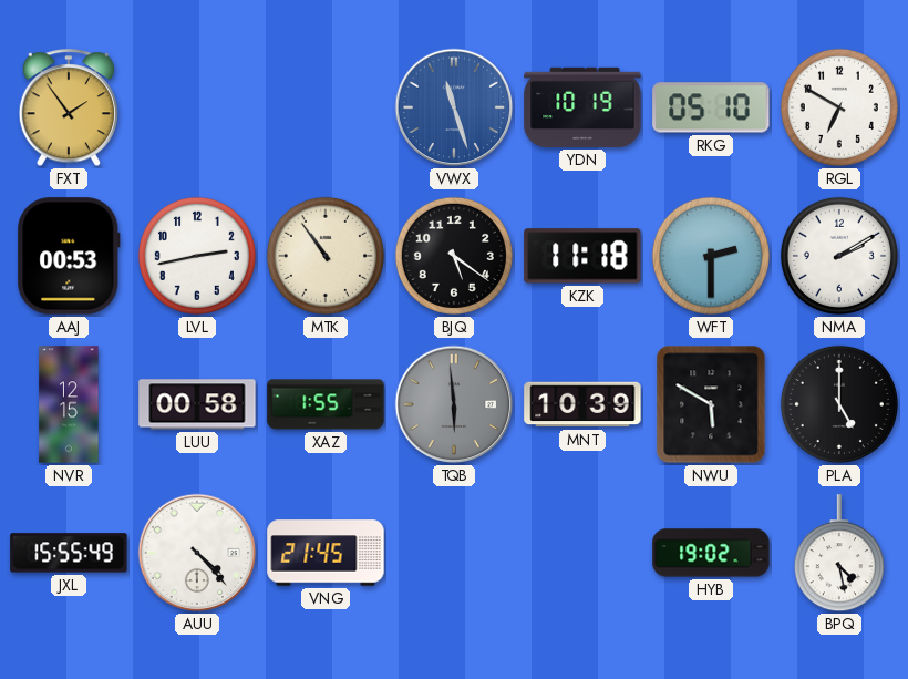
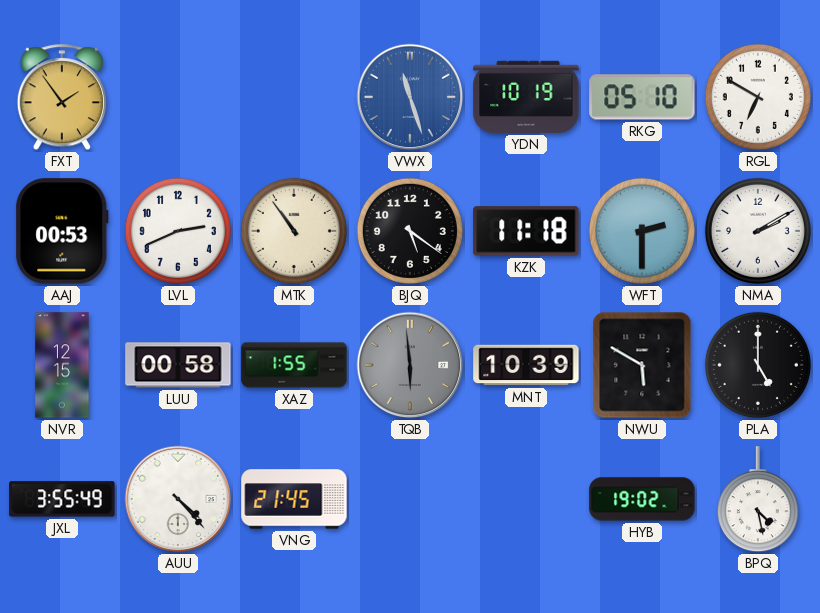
LVL: 2:43 -> 2:41
JXL: 15:55 -> 3:55
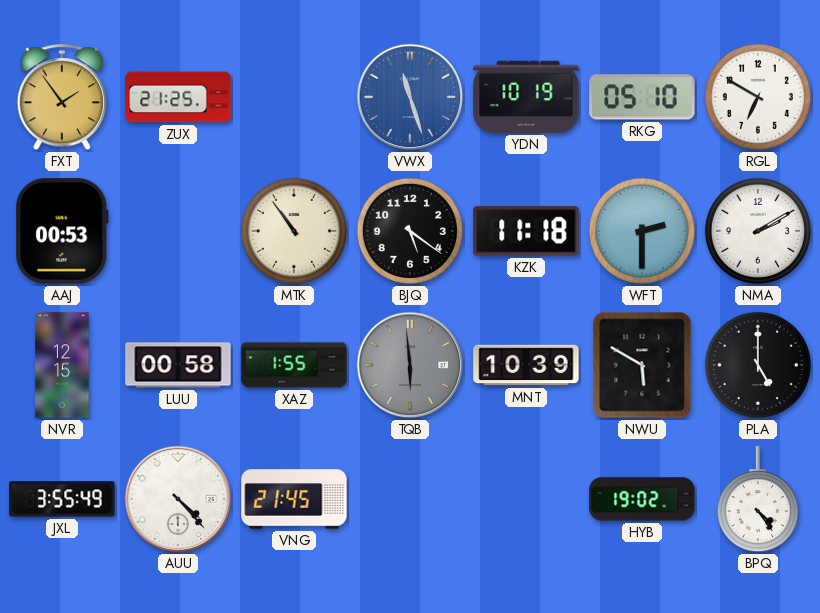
ZUX: none -> 21:25
LVL: 2:41 -> none
BPQ: 4:28 -> 4:24
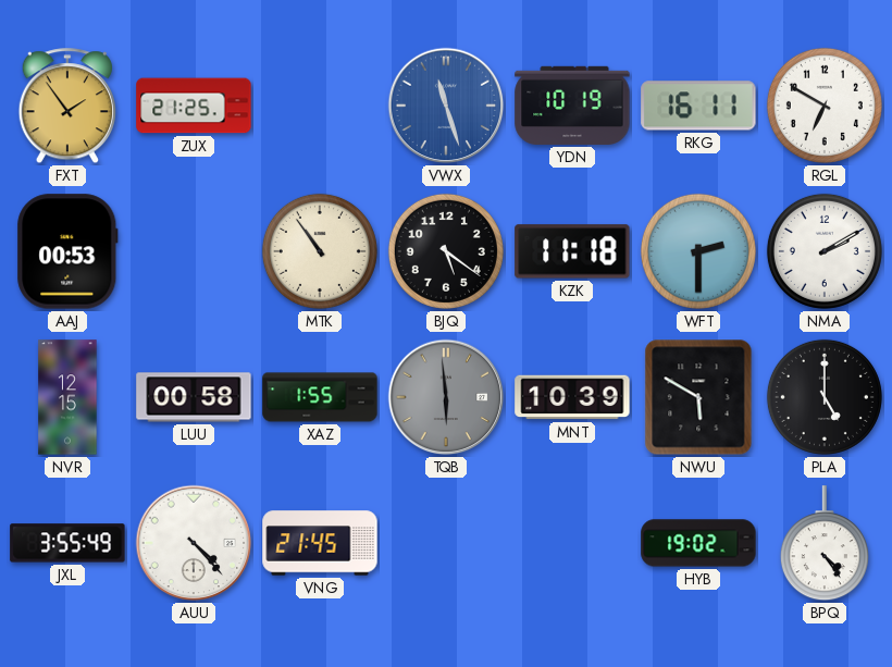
RKG: 05:10 -> 16:11
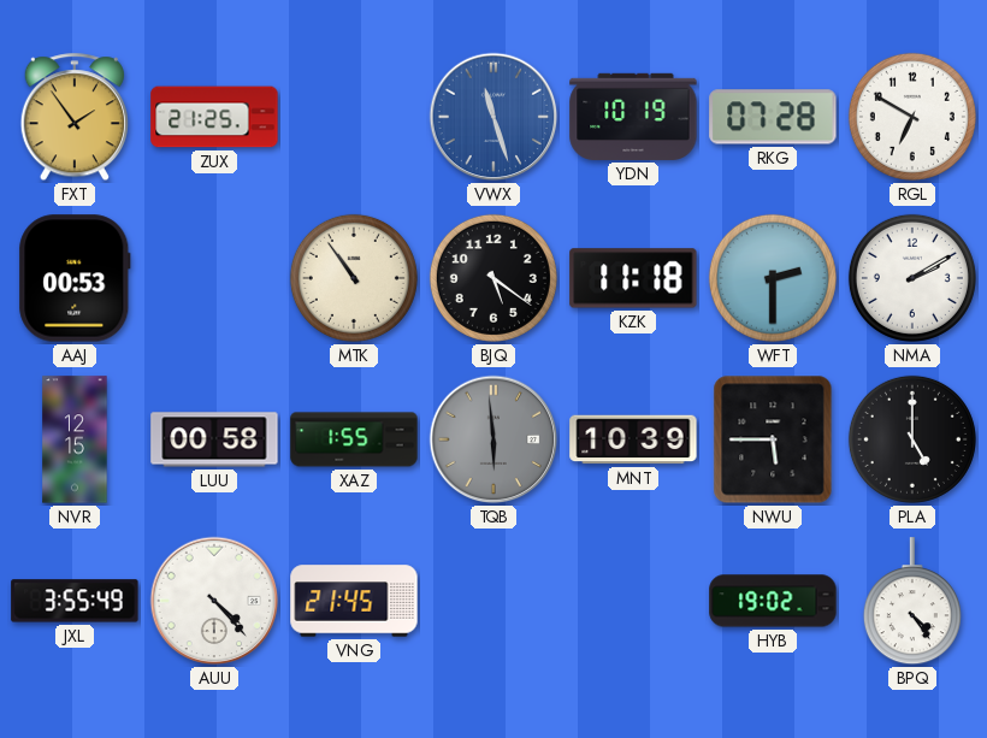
RKG: 16:11 -> 07:28
NWU: 5:50 -> 5:45
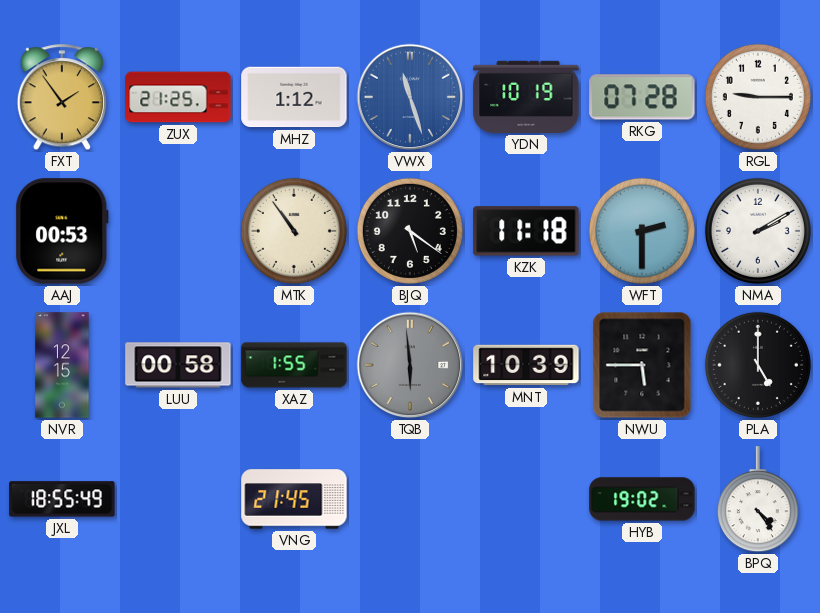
MHZ: none -> 1:12
RGL: 6:50 -> 9:15
JXL: 3:55 -> 18:55
AUU: 4:23 -> none
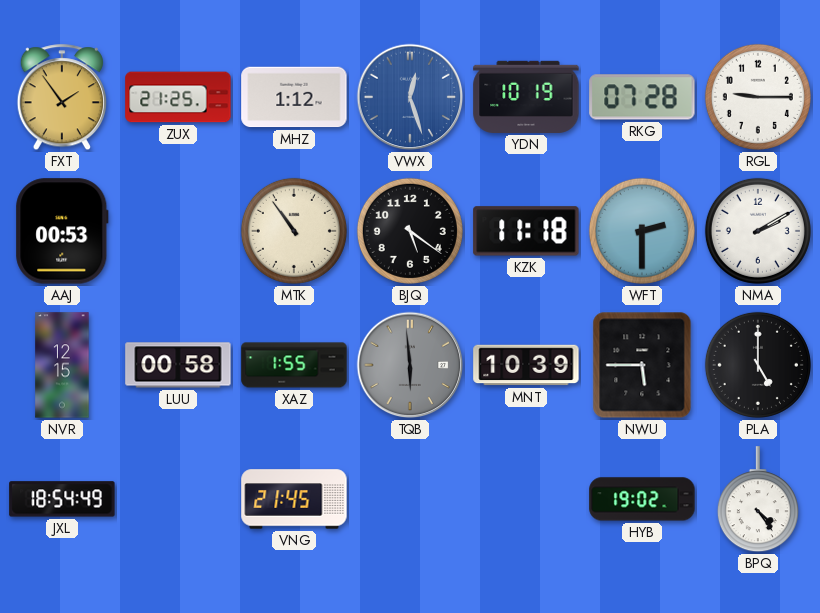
VWX: 11:27 -> 12:27
JXL: 18:55 -> 18:54
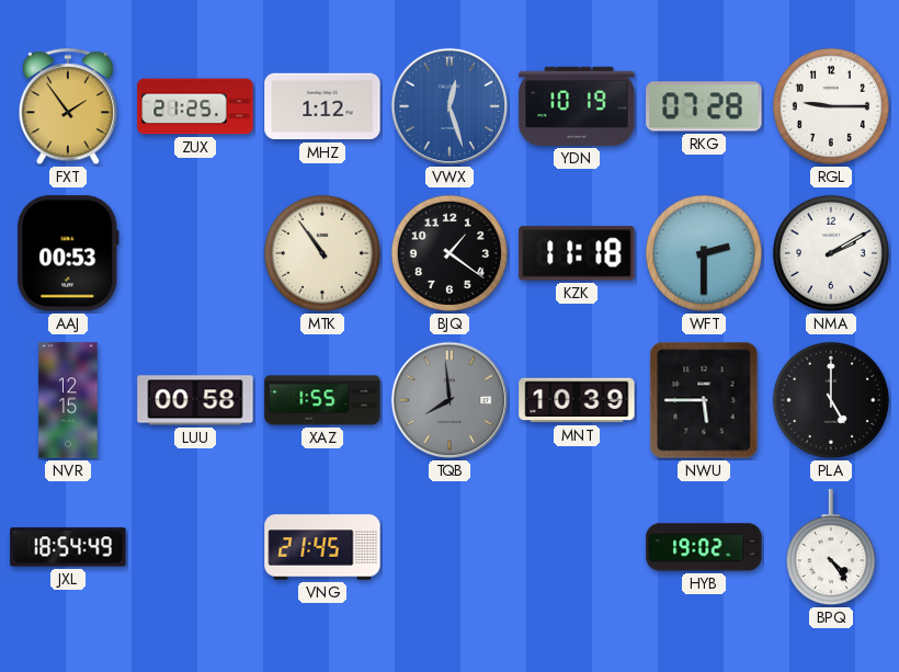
BJQ: 5:21 -> 1:21
TQB: 5:59 -> 7:59
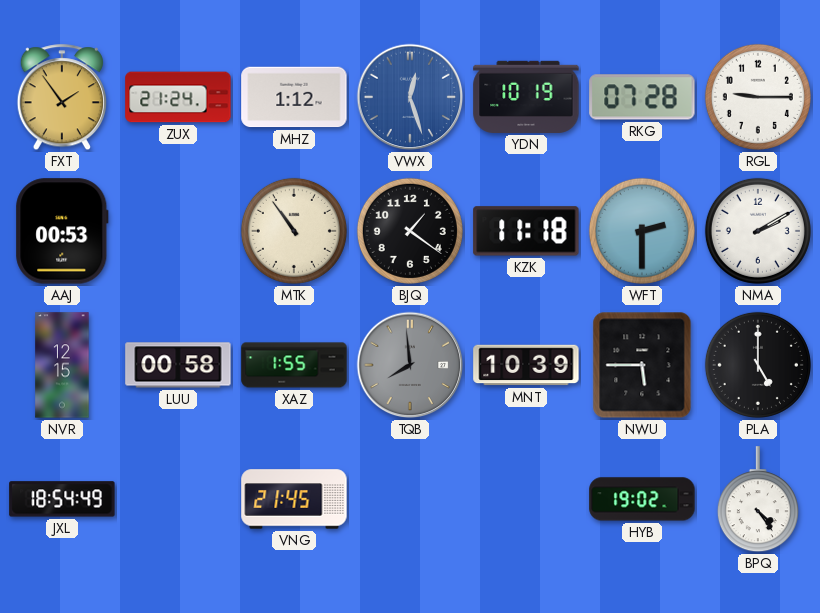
ZUX: 21:25 -> 21:24
